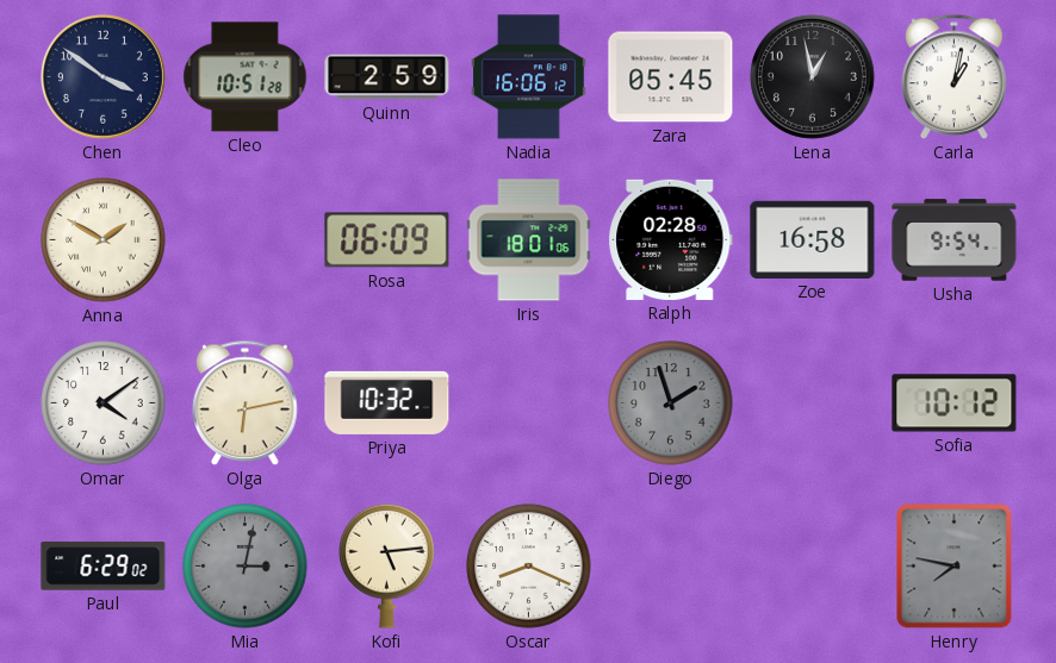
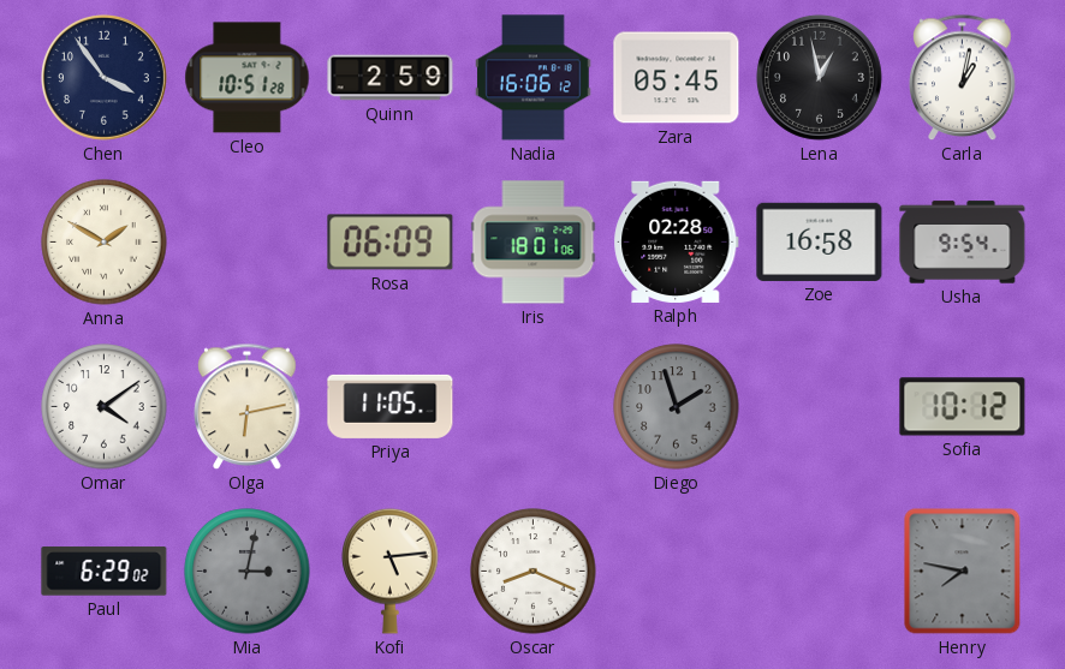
Chen: 3:51 -> 3:54
Priya: 10:32 -> 11:05
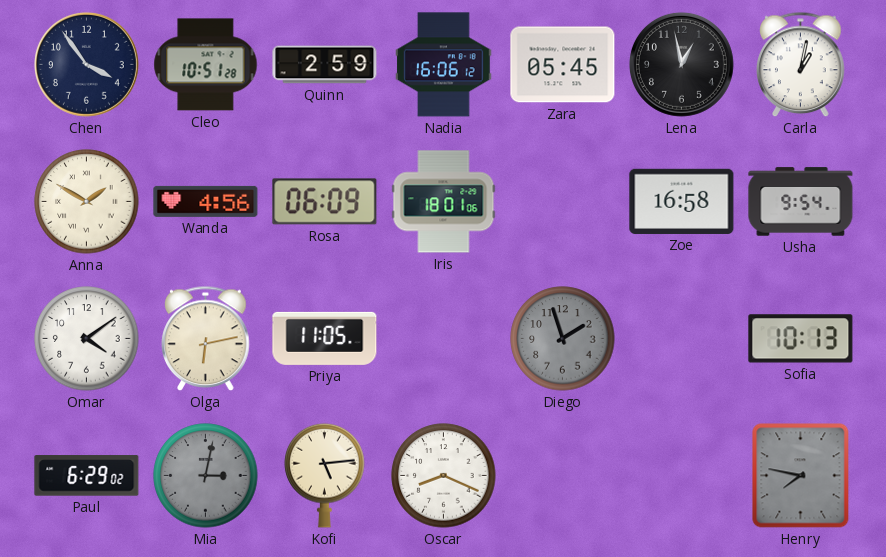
Wanda: none -> 4:56
Ralph: 02:28 -> none
Sofia: 10:12 -> 10:13
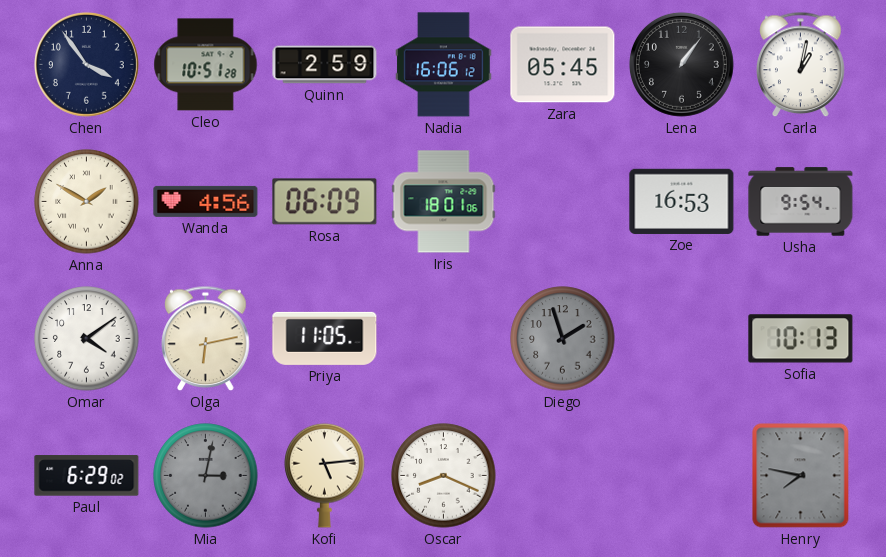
Lena: 12:58 -> 1:06
Zoe: 16:58 -> 16:53
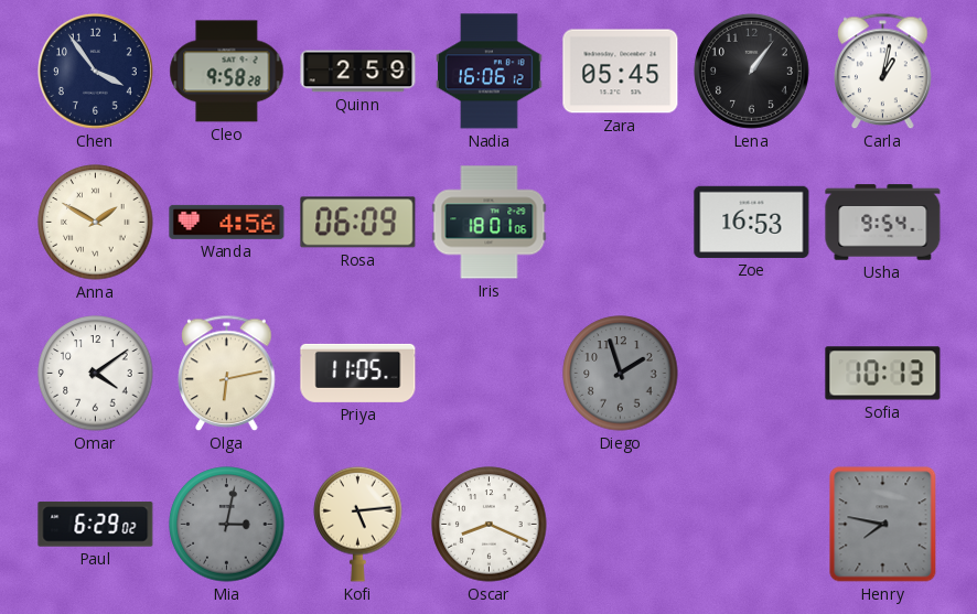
Cleo: 10:51 -> 9:58
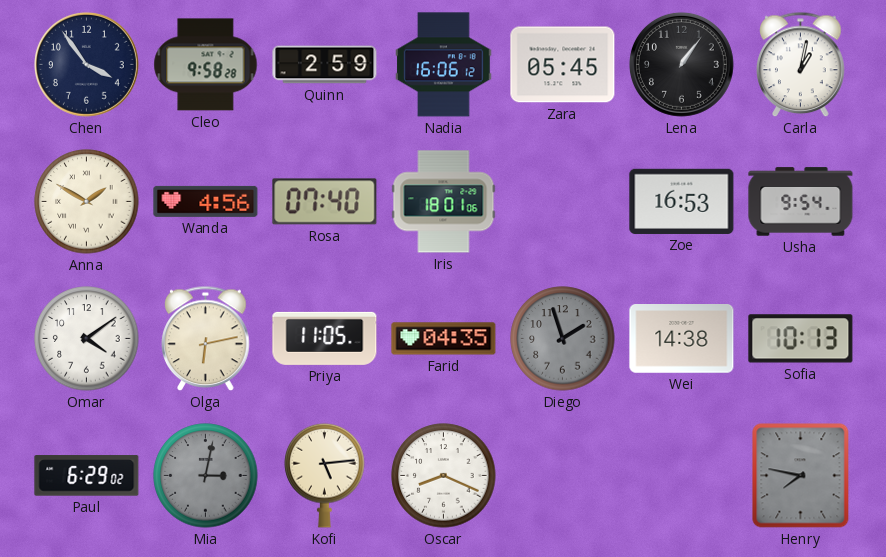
Rosa: 06:09 -> 07:40
Farid: none -> 04:35
Wei: none -> 14:38
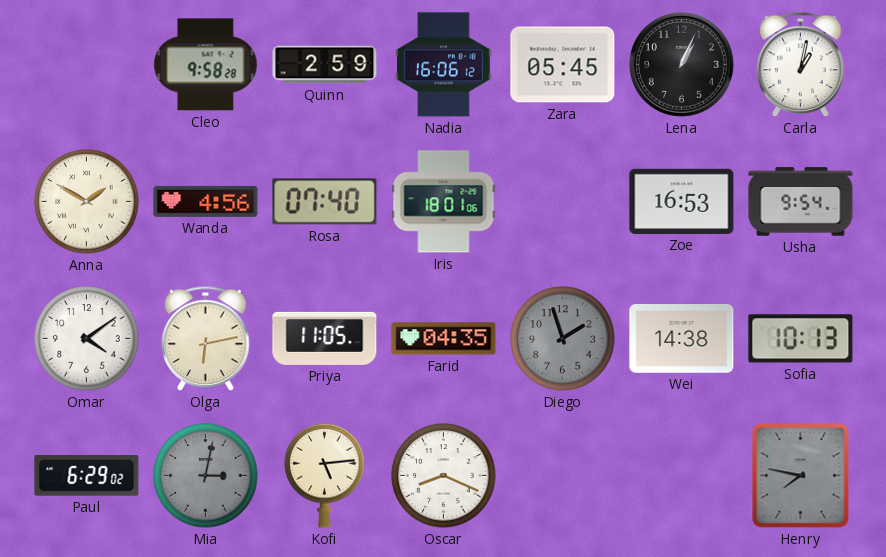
Chen: 3:54 -> none
Lena: 1:06 -> 1:04
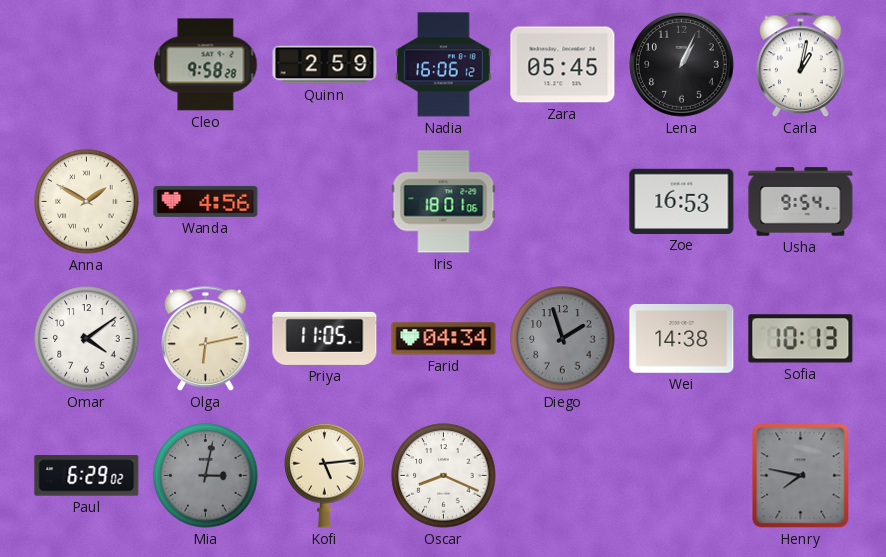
Rosa: 07:40 -> none
Farid: 04:35 -> 04:34
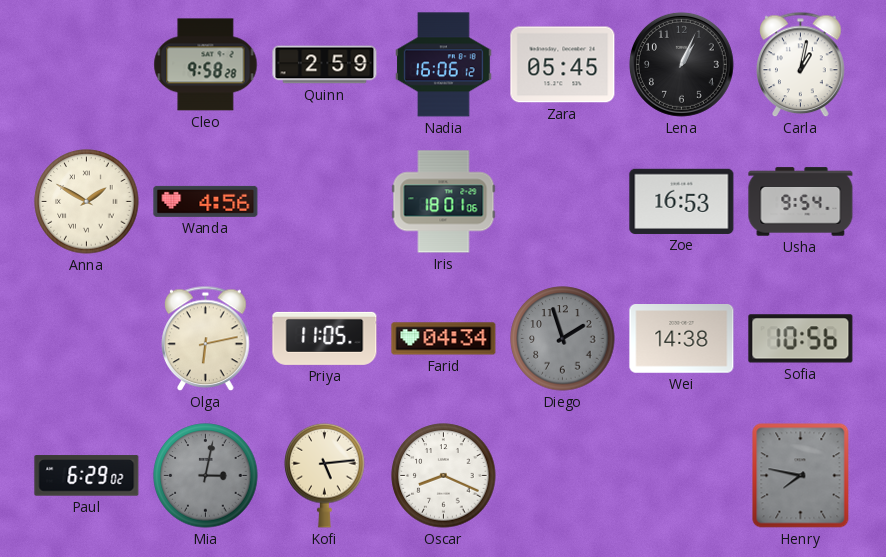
Omar: 4:09 -> none
Sofia: 10:13 -> 10:56
